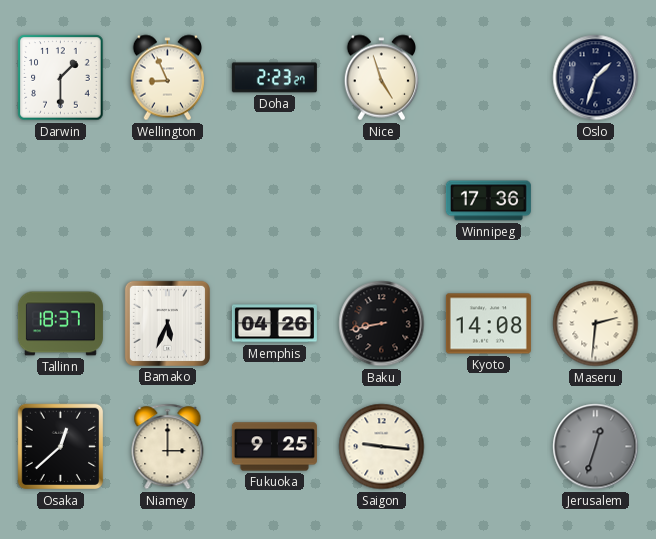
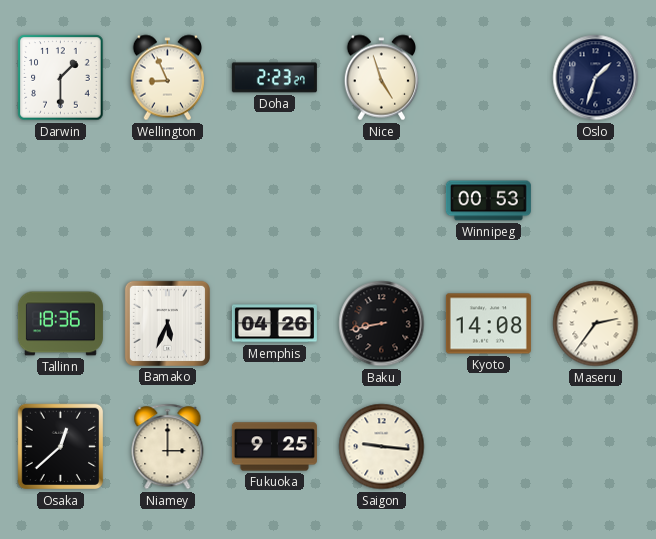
Winnipeg: 17:36 -> 00:53
Tallinn: 18:37 -> 18:36
Maseru: 2:31 -> 2:36
Jerusalem: 12:33 -> none
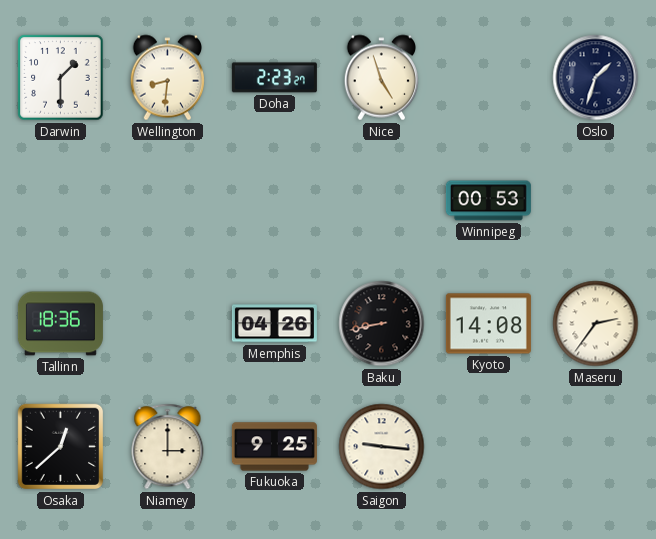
Wellington: 8:56 -> 8:31
Bamako: 5:34 -> none
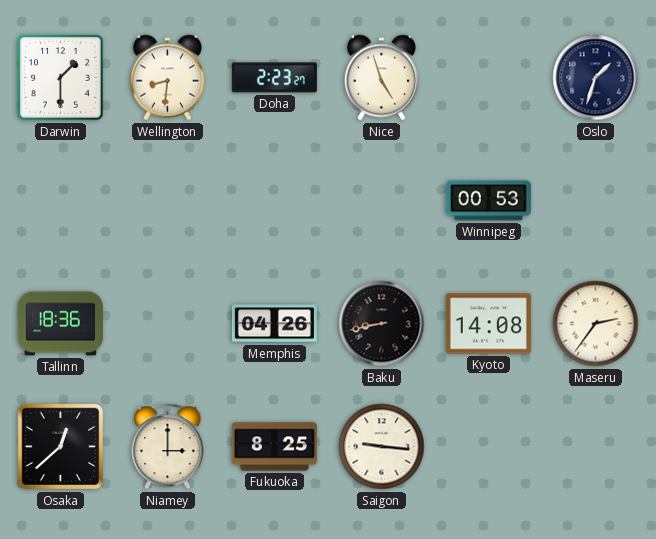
Fukuoka: 9:25 -> 8:25
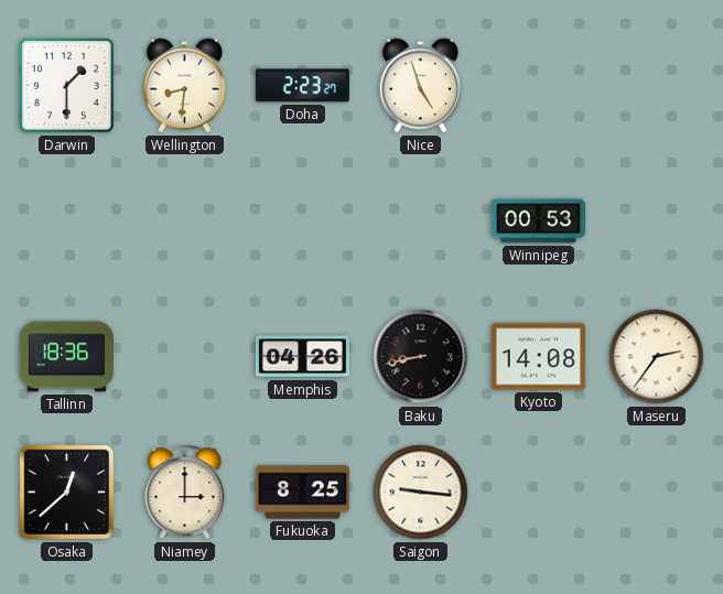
Oslo: 1:33 -> none
